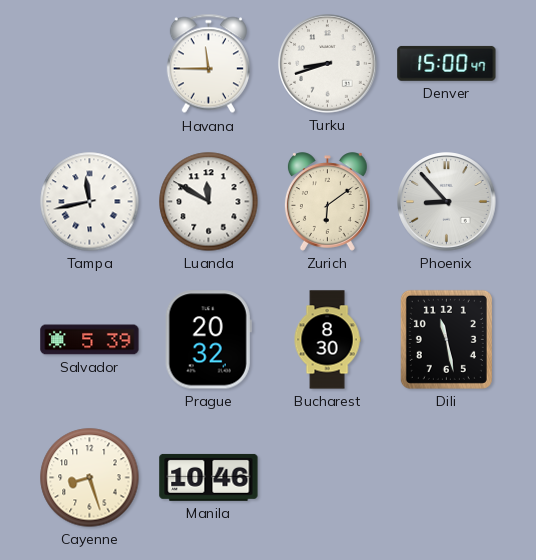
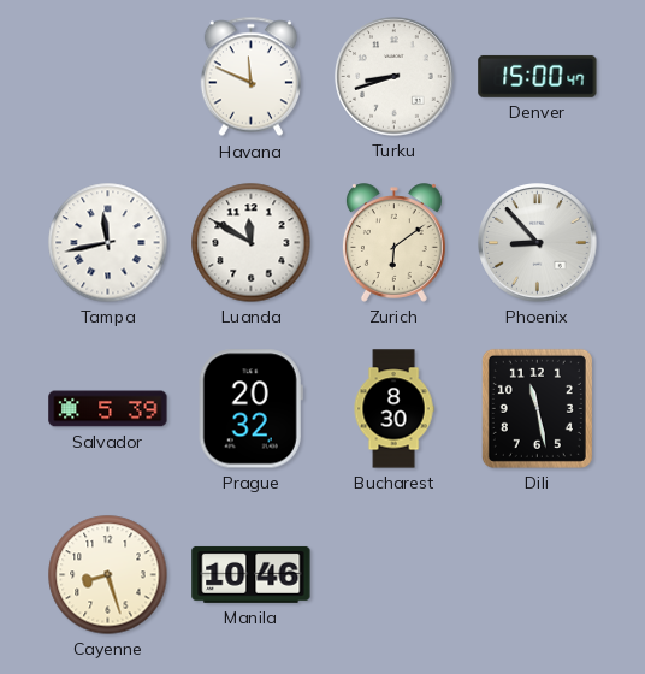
Havana: 11:45 -> 11:49
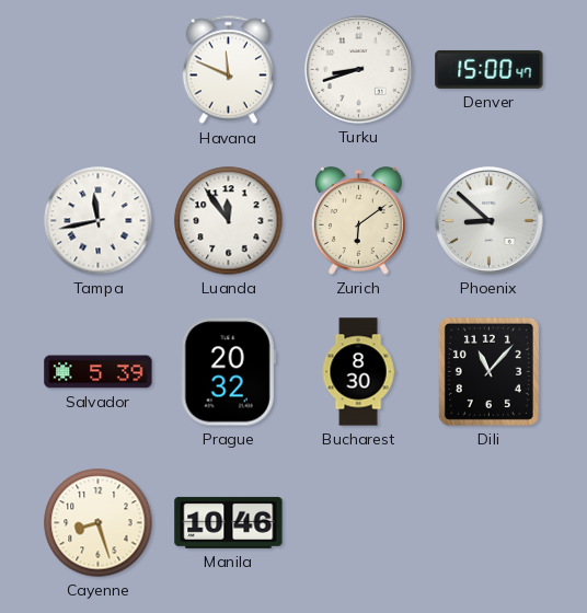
Luanda: 11:50 -> 11:54
Phoenix: 8:53 -> 8:52
Dili: 11:28 -> 11:07
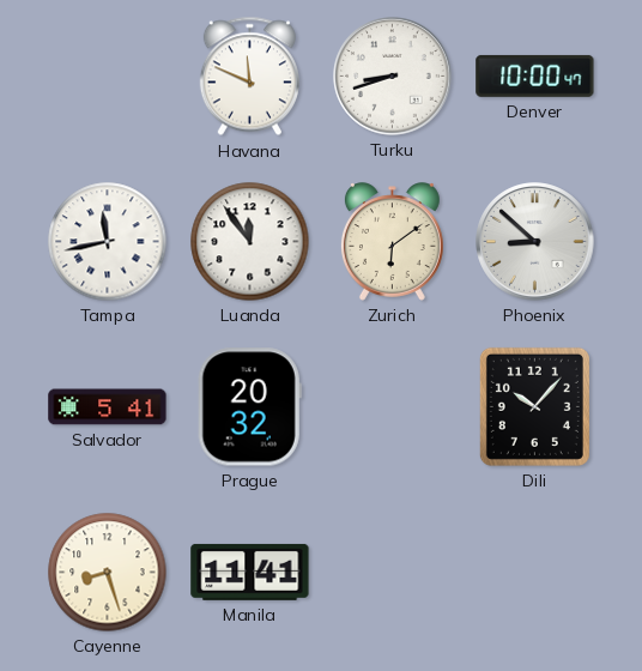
Denver: 15:00 -> 10:00
Salvador: 5:39 -> 5:41
Bucharest: 8:30 -> none
Dili: 11:07 -> 10:07
Manila: 10:46 -> 11:41
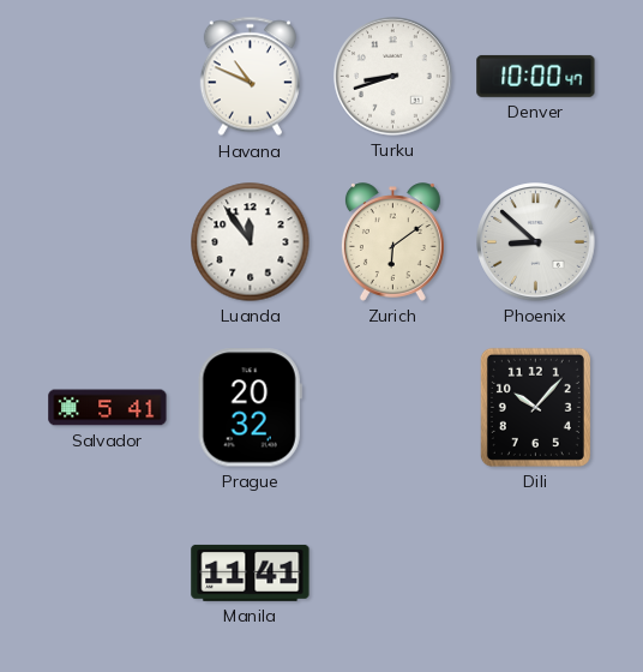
Havana: 11:49 -> 10:49
Tampa: 11:43 -> none
Cayenne: 8:27 -> none
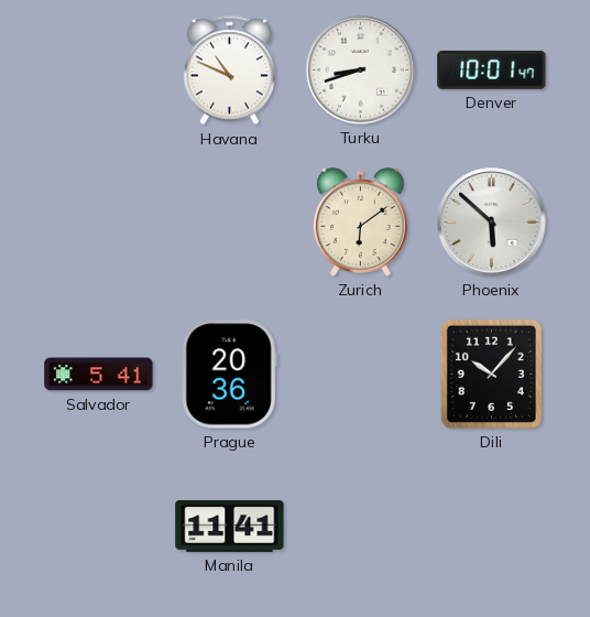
Denver: 10:00 -> 10:01
Luanda: 11:54 -> none
Phoenix: 8:52 -> 5:52
Prague: 20:32 -> 20:36
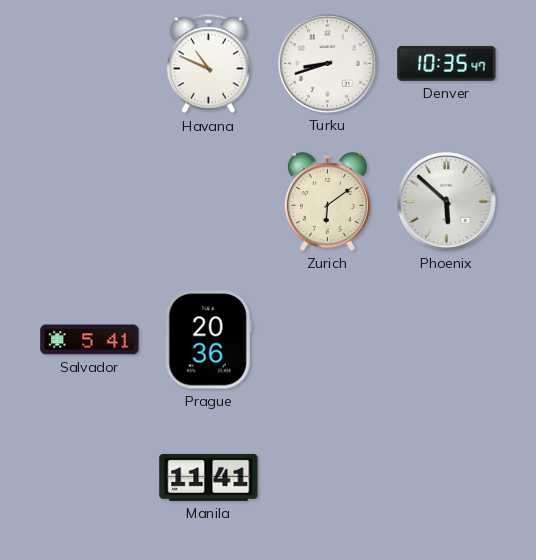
Denver: 10:01 -> 10:35
Dili: 10:07 -> none
